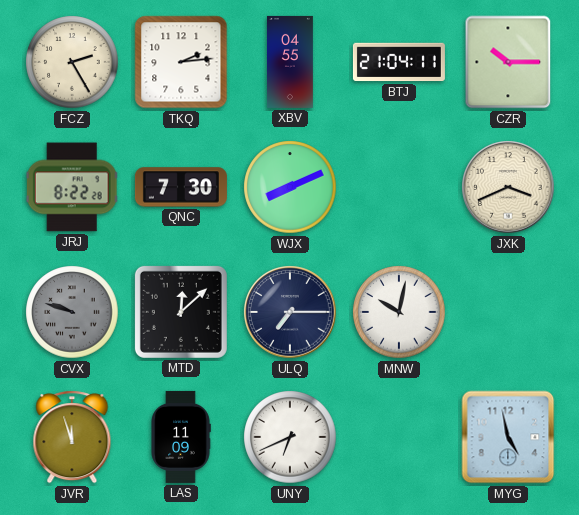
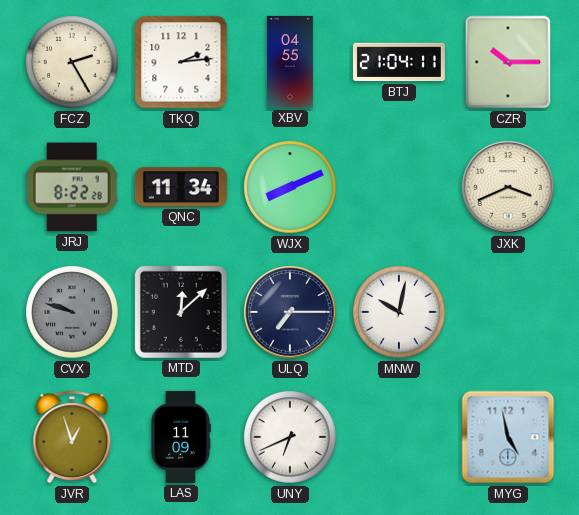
QNC: 7:30 -> 11:34
JVR: 11:57 -> 12:57
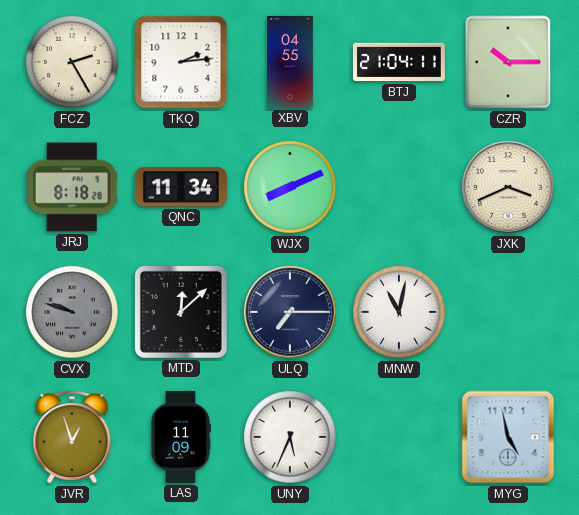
JRJ: 8:22 -> 8:18
MNW: 10:02 -> 11:02
UNY: 6:41 -> 5:34
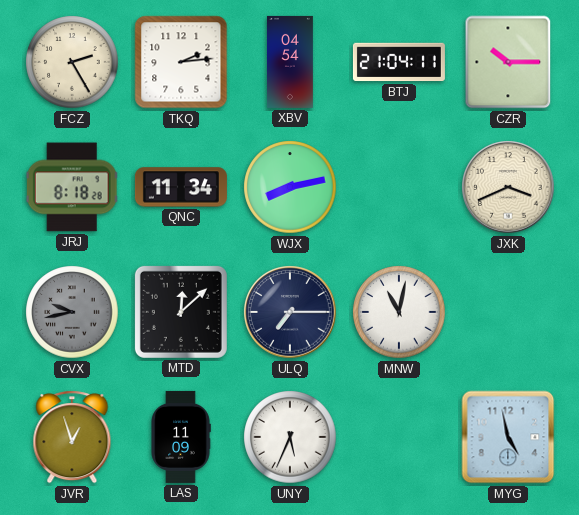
XBV: 04:55 -> 04:54
WJX: 8:11 -> 8:13
CVX: 9:48 -> 9:43
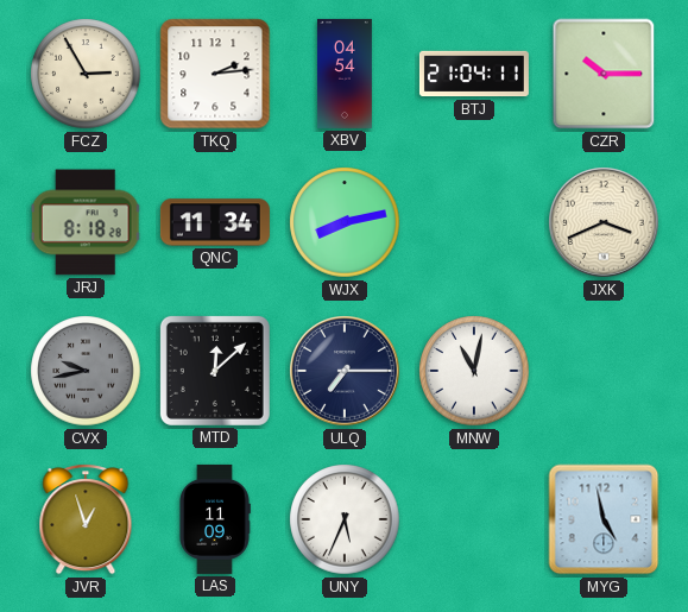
FCZ: 2:25 -> 2:55
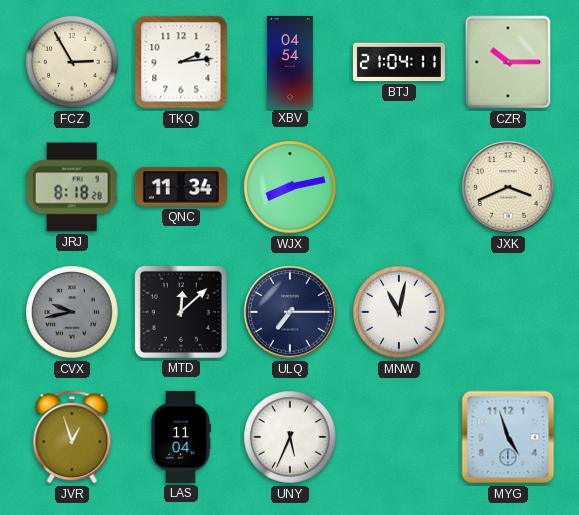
LAS: 11:09 -> 11:04
MYG: 4:58 -> 4:57
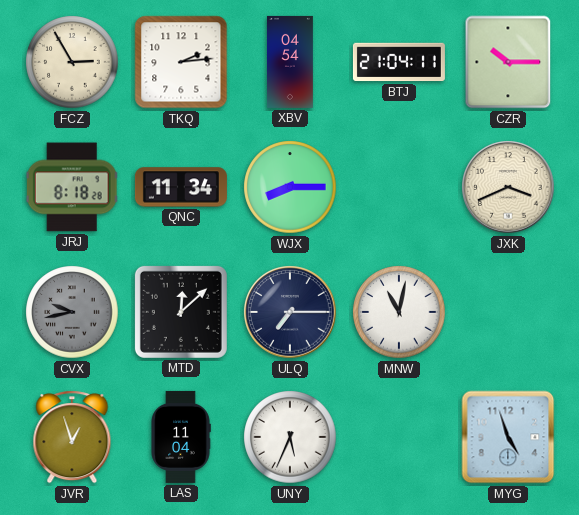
WJX: 8:13 -> 8:15
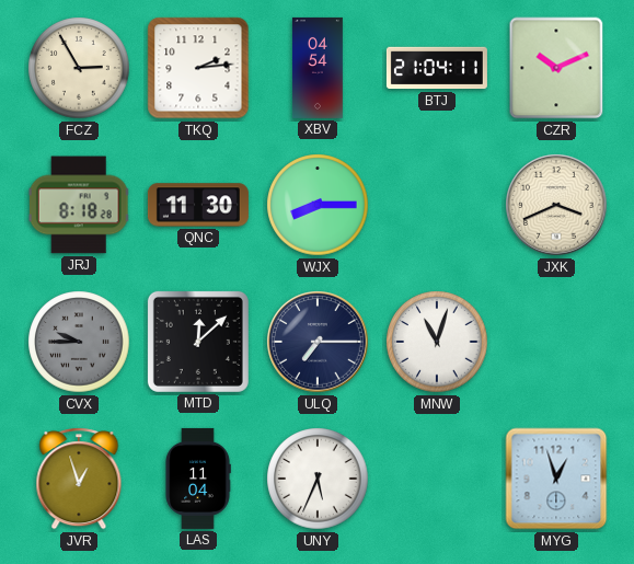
CZR: 10:15 -> 10:11
QNC: 11:34 -> 11:30
CVX: 9:43 -> 9:45
MNW: 11:02 -> 11:03
MYG: 4:57 -> 12:57
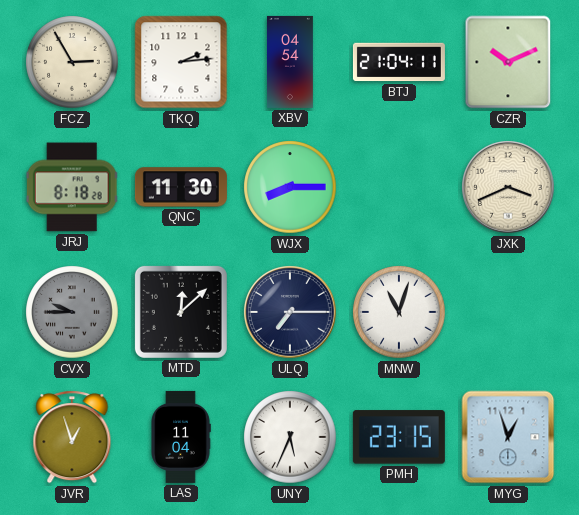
PMH: none -> 23:15
